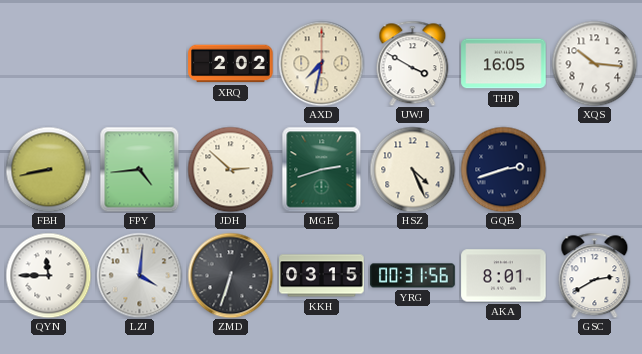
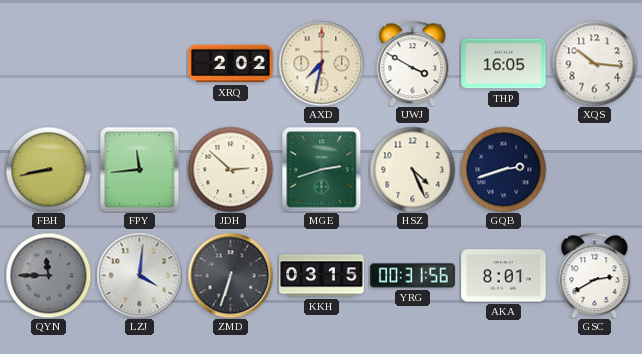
FPY: 4:44 -> 11:44
QYN dial: white -> grey
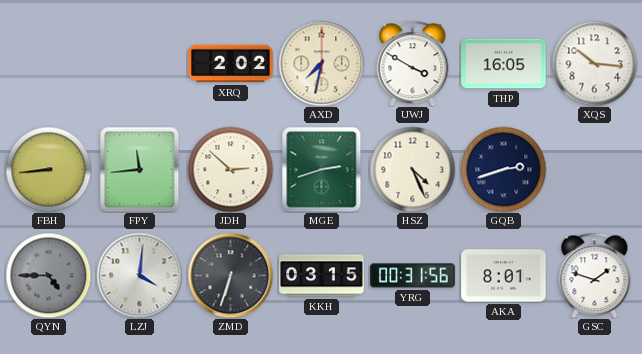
FBH: 8:43 -> 8:44
QYN: 11:45 -> 4:45
GSC: 2:40 -> 1:48
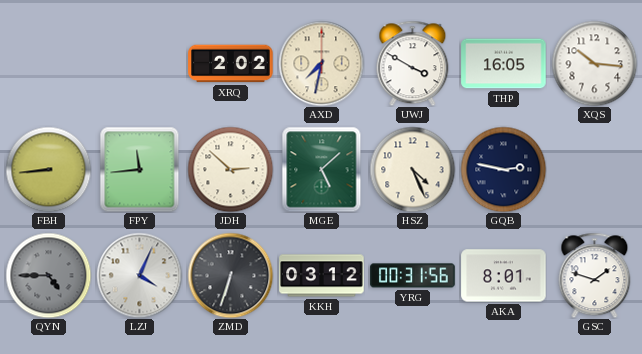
MGE: 2:42 -> 5:08
GQB: 2:42 -> 2:47
LZJ: 4:01 -> 4:04
KKH: 03:15 -> 03:12
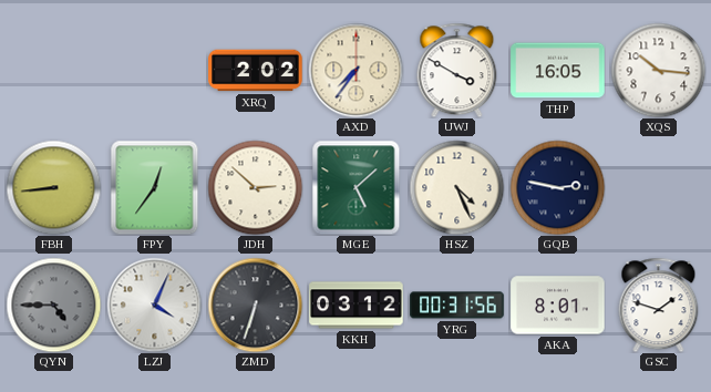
AXD: 7:32 -> 7:36
FPY: 11:44 -> 12:36
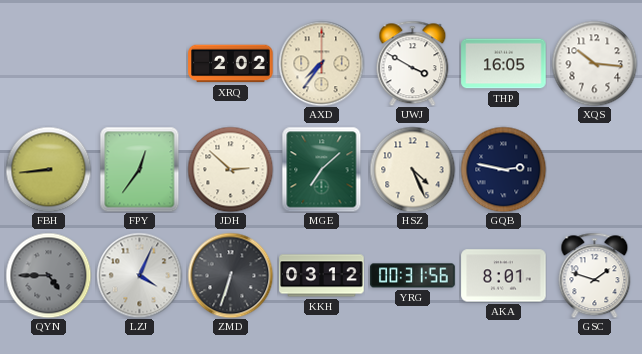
MGE: 5:08 -> 7:08
